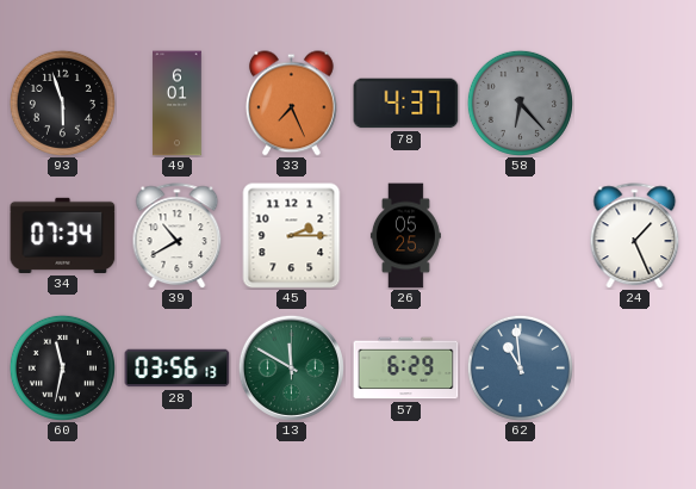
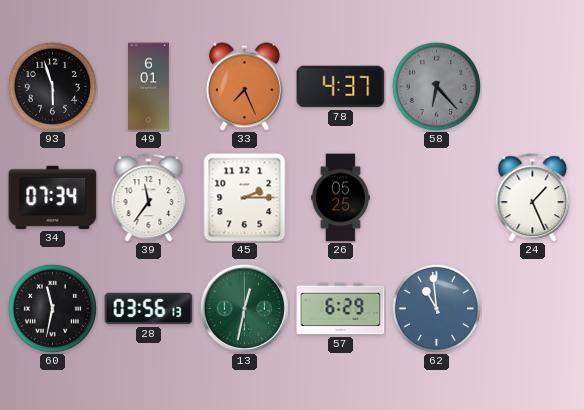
39: 10:40 -> 11:36
13: 11:50 -> 12:32
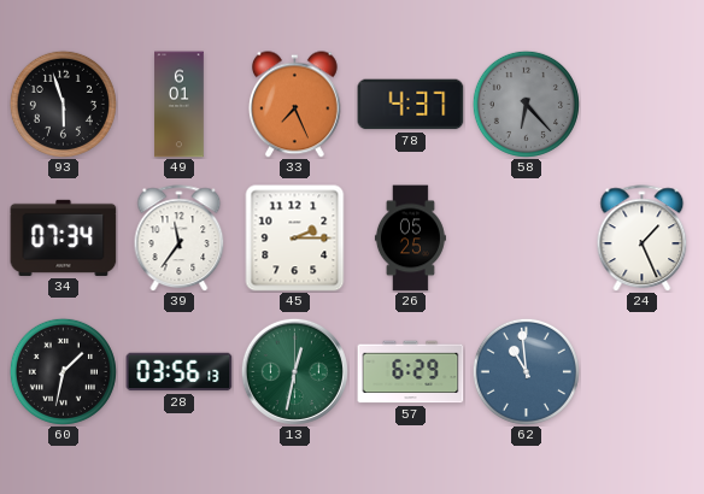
60: 11:32 -> 1:32
